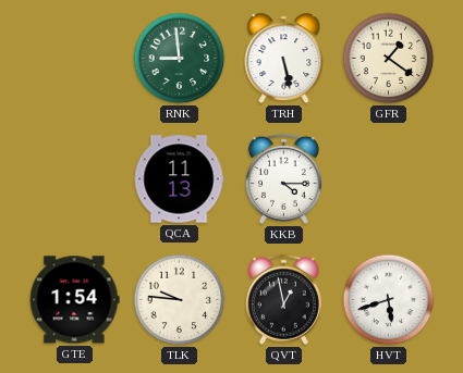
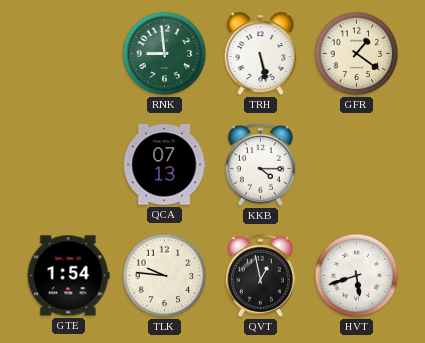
QCA: 11:13 -> 07:13
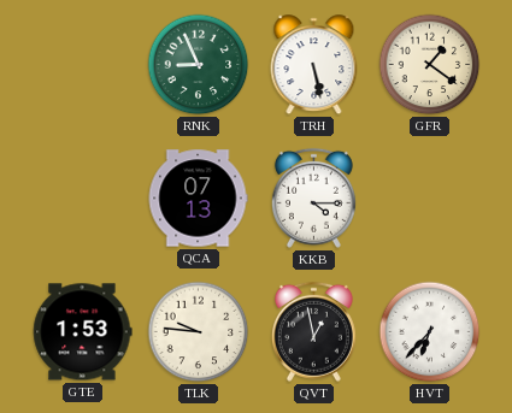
RNK: 8:59 -> 8:56
GTE: 1:54 -> 1:53
HVT: 5:42 -> 6:37
